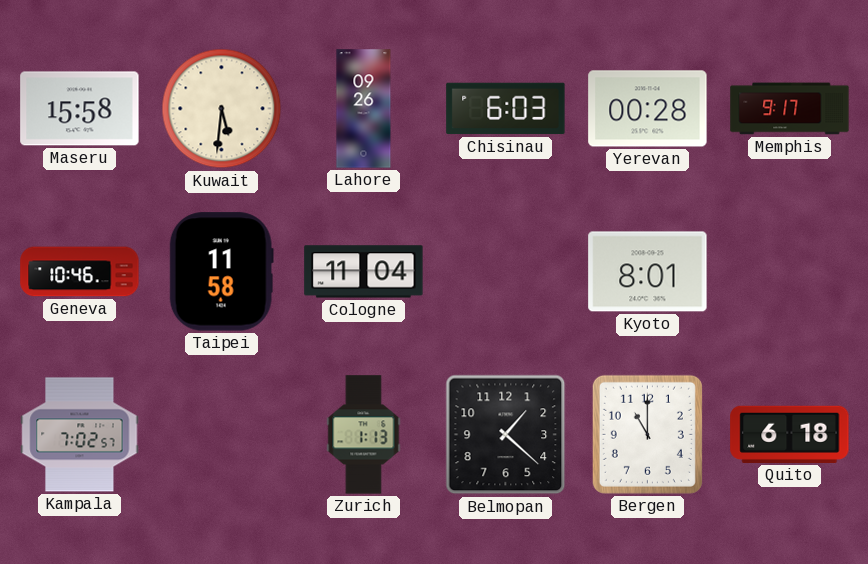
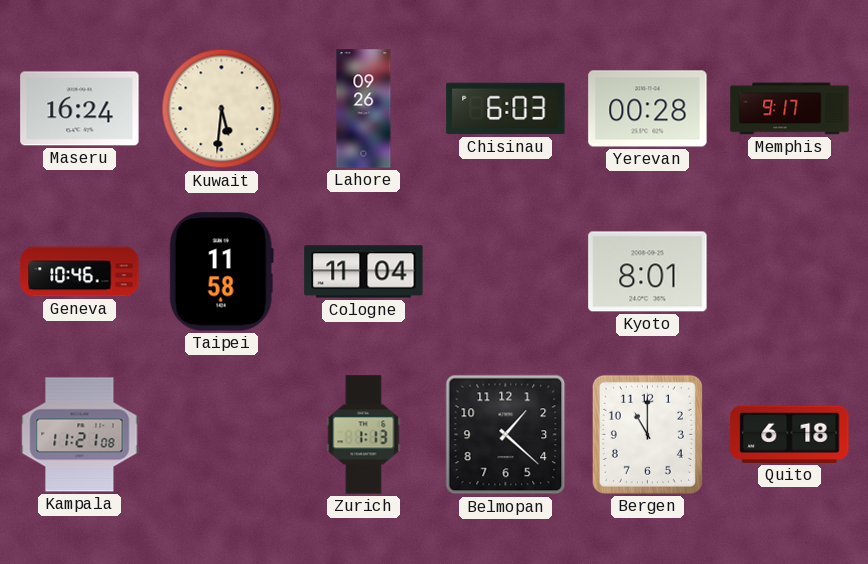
Maseru: 15:58 -> 16:24
Kampala: 7:02 -> 11:21
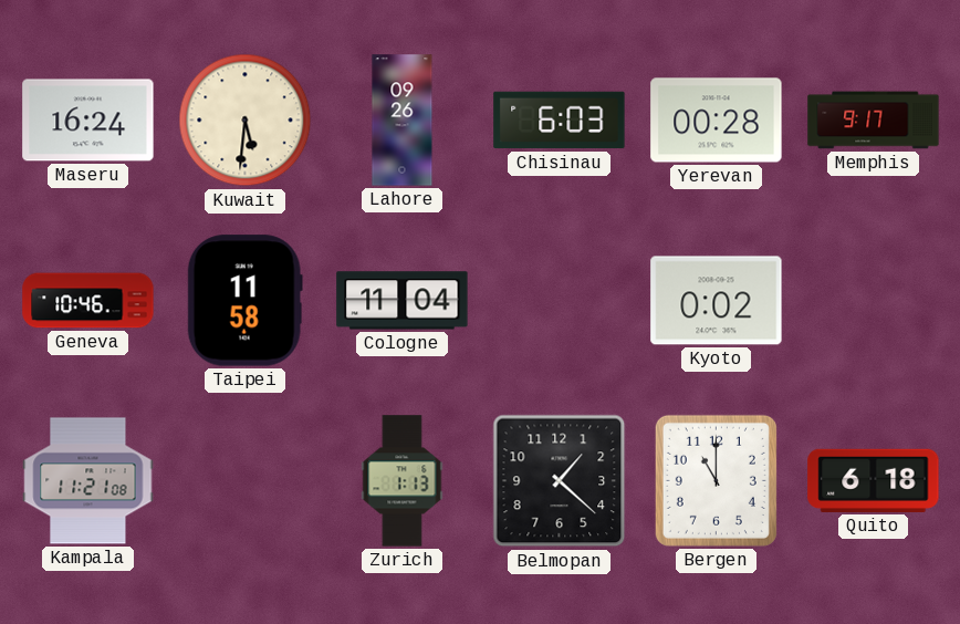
Kyoto: 8:01 -> 0:02
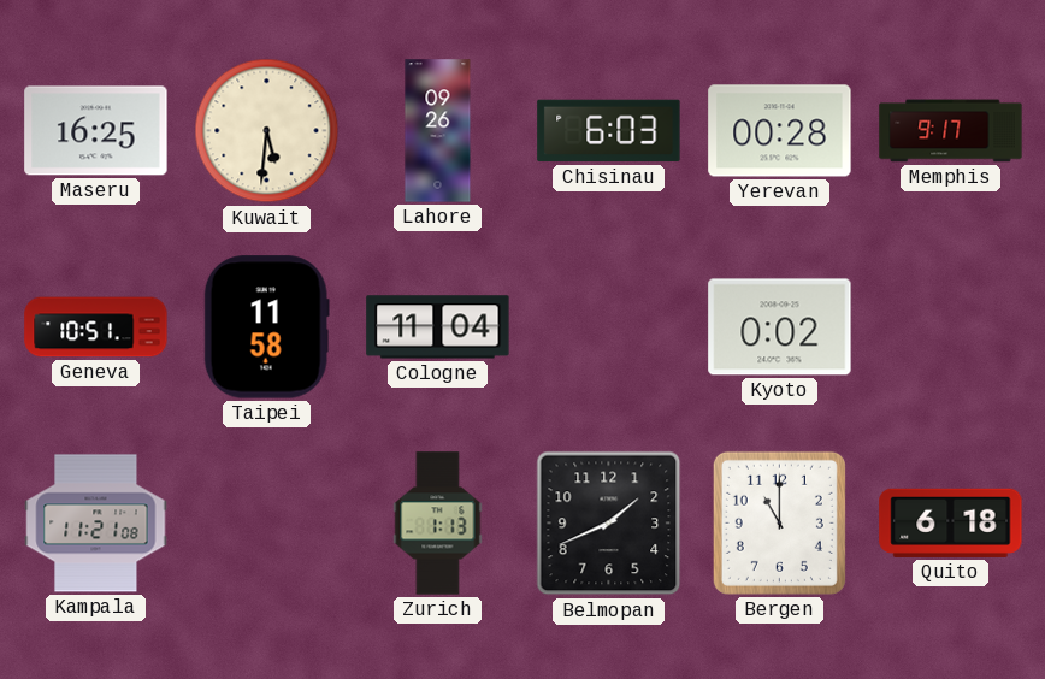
Maseru: 16:24 -> 16:25
Geneva: 10:46 -> 10:51
Belmopan: 1:22 -> 1:41
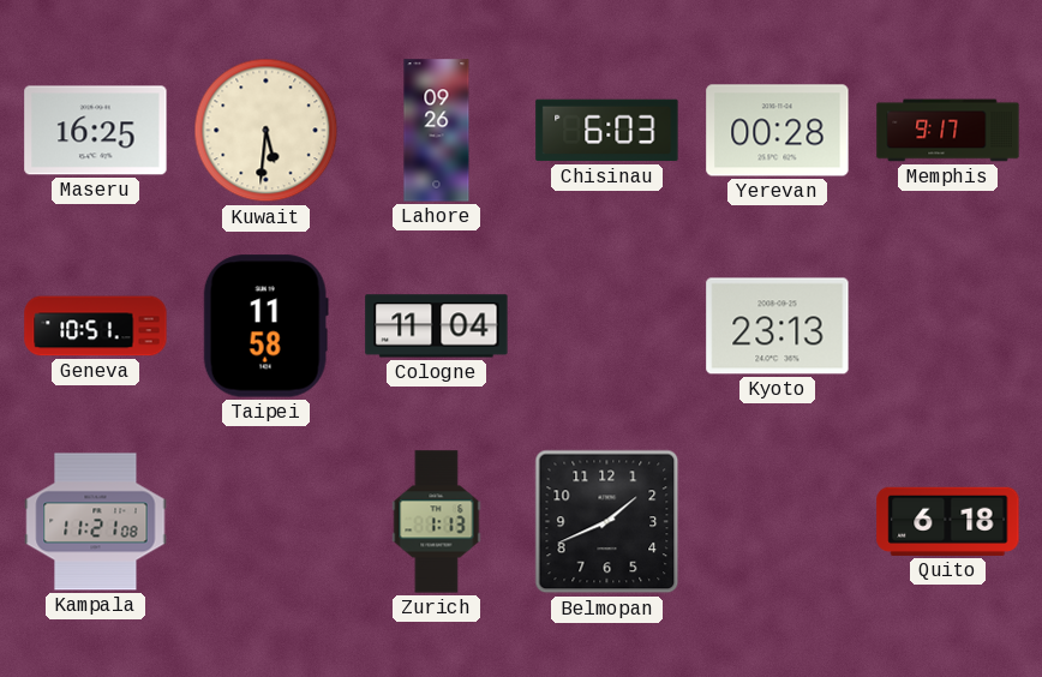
Kyoto: 0:02 -> 23:13
Bergen: 11:00 -> none
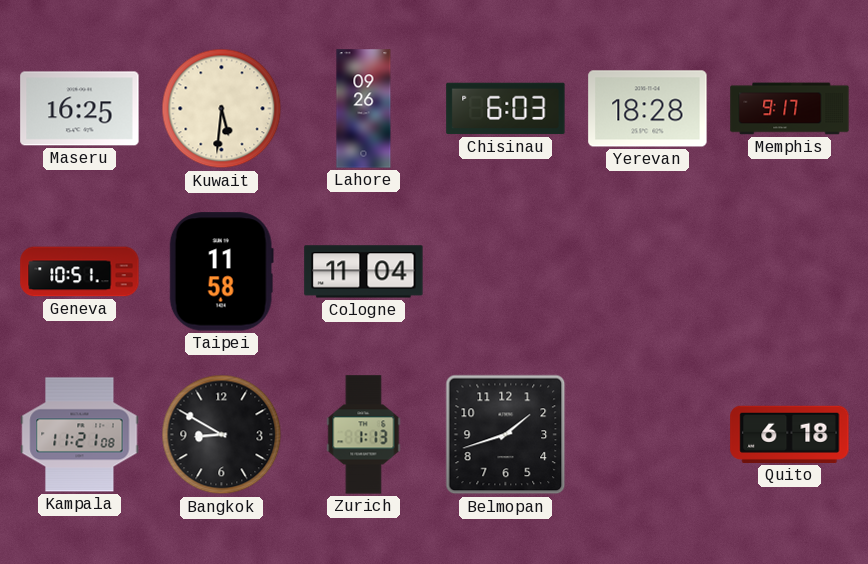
Yerevan: 00:28 -> 18:28
Kyoto: 23:13 -> none
Bangkok: none -> 8:50
Belmopan: 1:41 -> 1:42
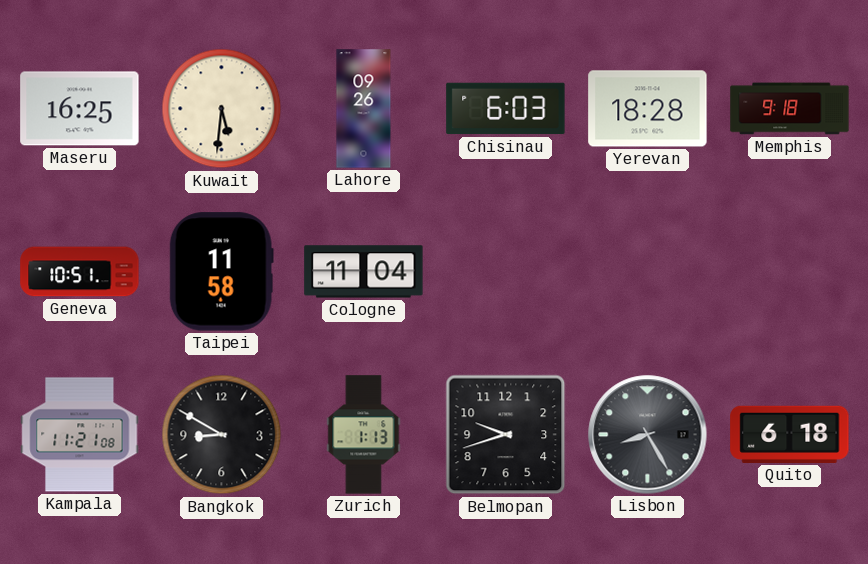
Memphis: 9:17 -> 9:18
Belmopan: 1:42 -> 9:42
Lisbon: none -> 8:25
